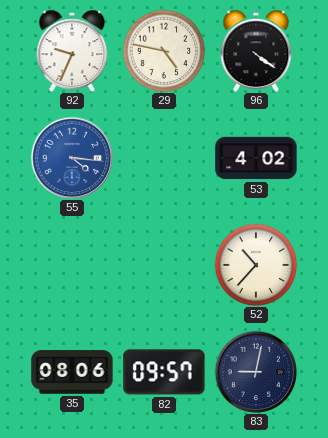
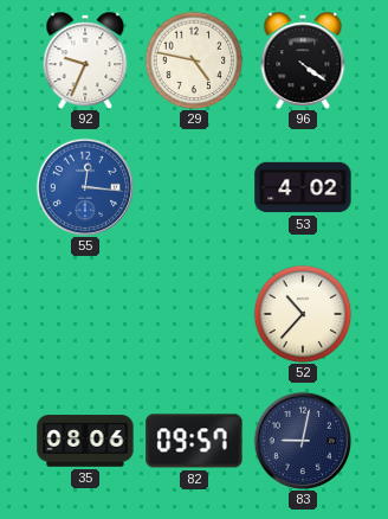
55: 4:16 -> 12:16
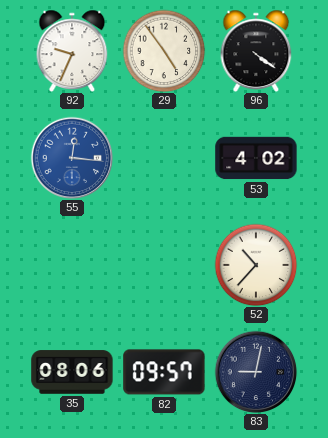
29: 4:47 -> 4:54
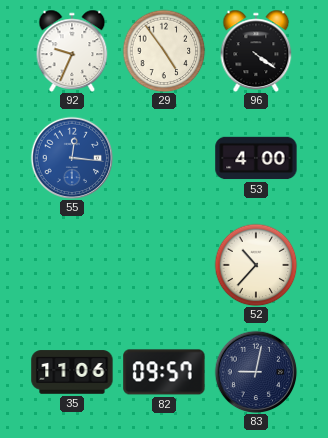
53: 4:02 -> 4:00
35: 08:06 -> 11:06
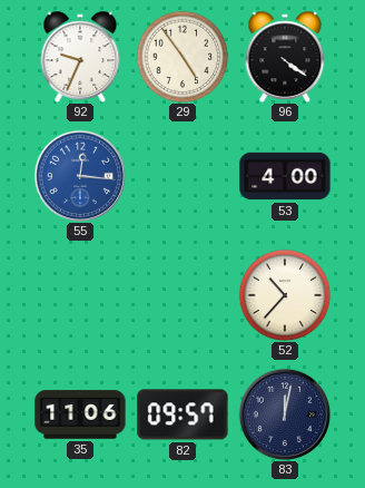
83: 9:02 -> 12:02
